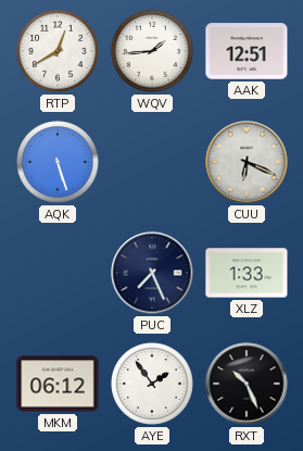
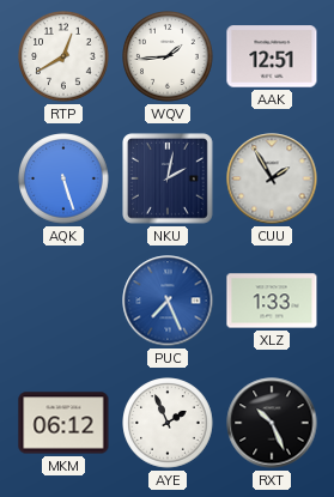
NKU: none -> 2:02
CUU: 6:19 -> 1:55
PUC dial: navy -> blue
AYE: 1:54 -> 1:56
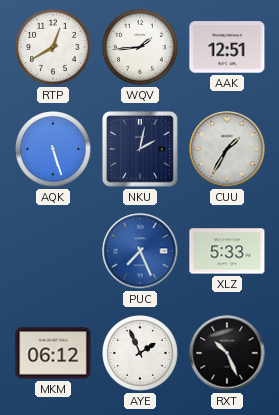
CUU: 1:55 -> 1:35
XLZ: 1:33 -> 5:33
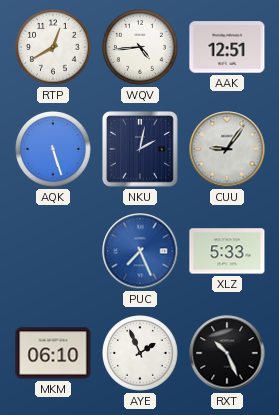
WQV: 1:44 -> 4:44
CUU: 1:35 -> 9:06
MKM: 06:12 -> 06:10
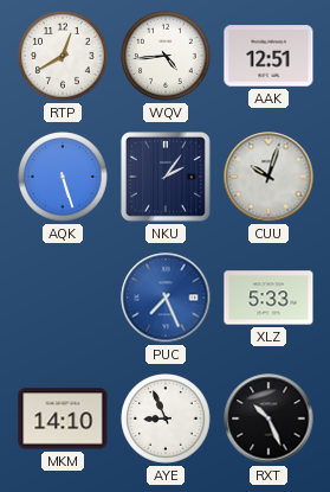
NKU: 2:02 -> 2:06
CUU: 9:06 -> 10:03
MKM: 06:10 -> 14:10
AYE: 1:56 -> 8:56
